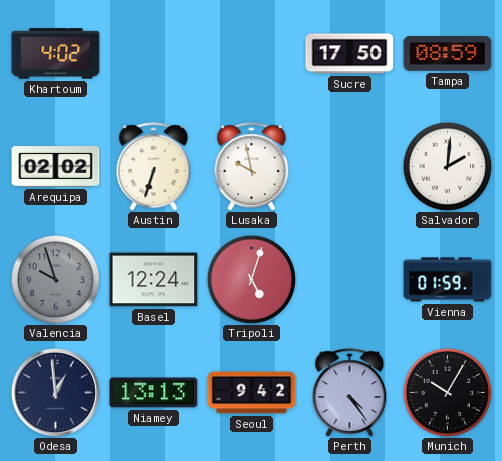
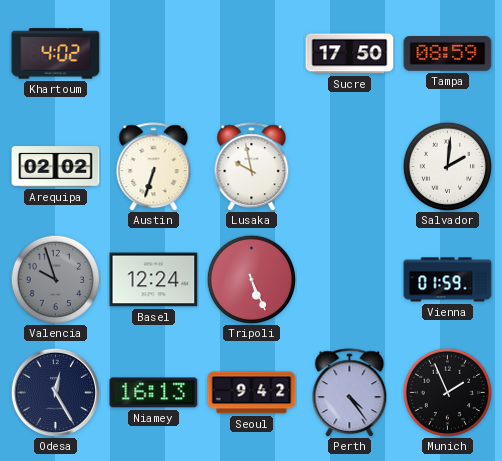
Tripoli: 5:03 -> 5:26
Odesa: 12:59 -> 12:25
Niamey: 13:13 -> 16:13
Munich: 10:05 -> 1:56
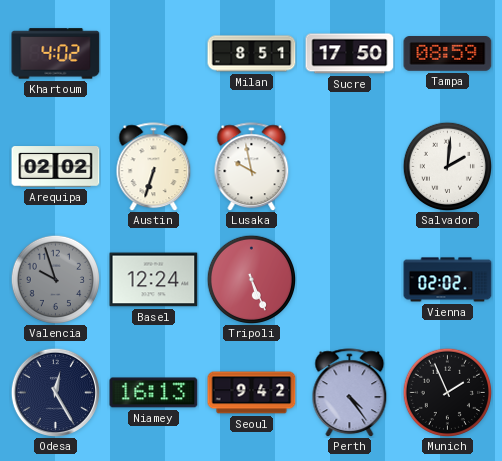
Milan: none -> 8:51
Vienna: 01:59 -> 02:02
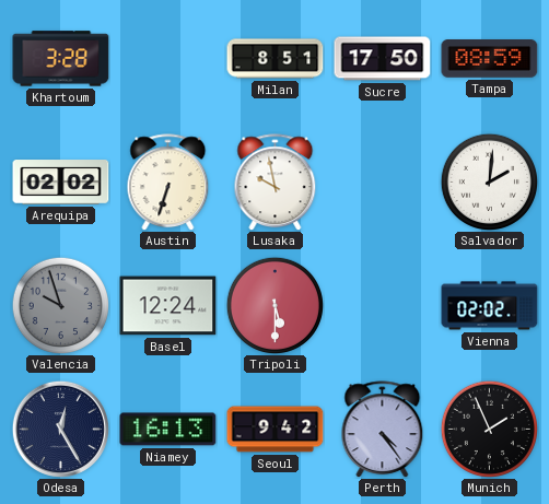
Khartoum: 4:02 -> 3:28
Tripoli: 5:26 -> 5:30
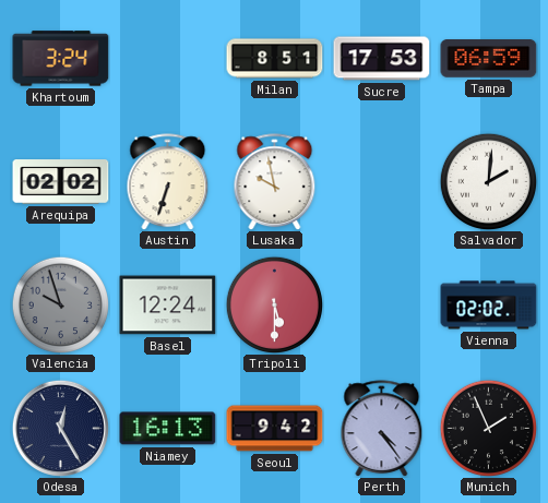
Khartoum: 3:28 -> 3:24
Sucre: 17:50 -> 17:53
Tampa: 08:59 -> 06:59
